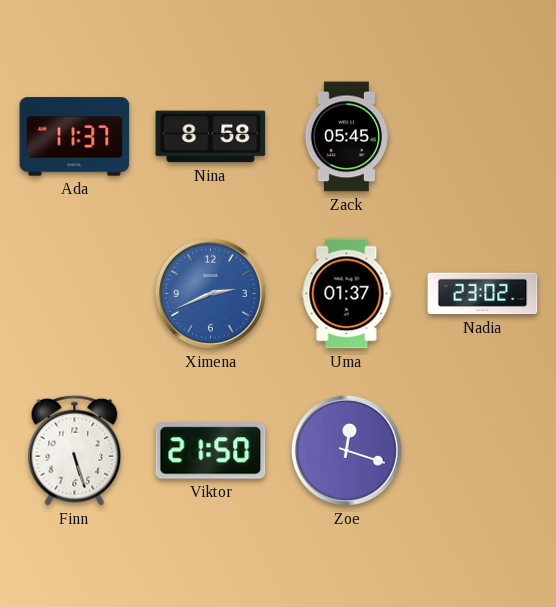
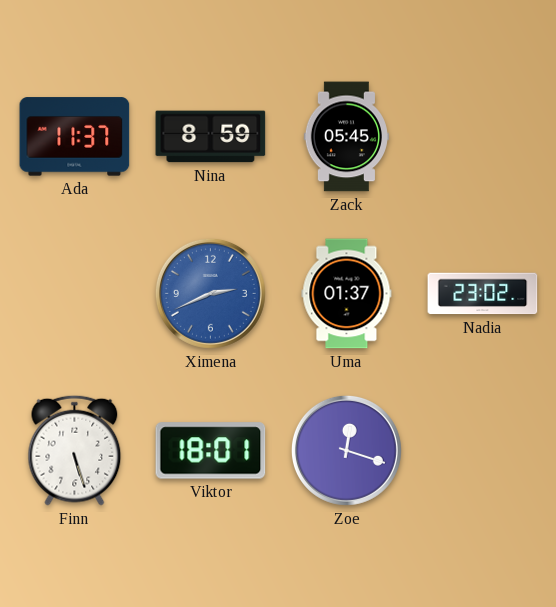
Nina: 8:58 -> 8:59
Viktor: 21:50 -> 18:01
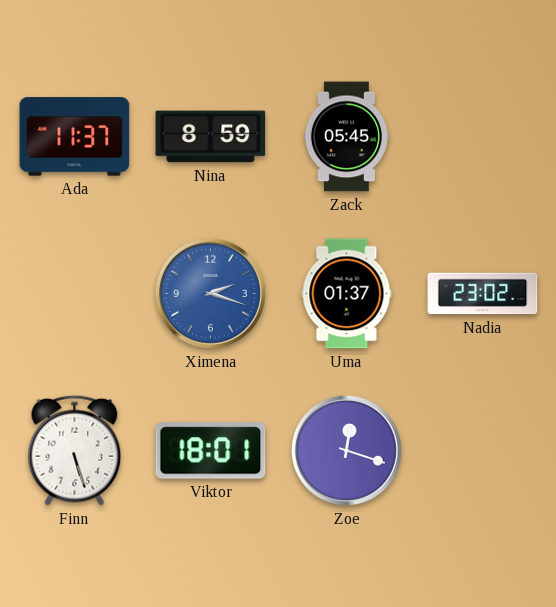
Ximena: 2:41 -> 2:18
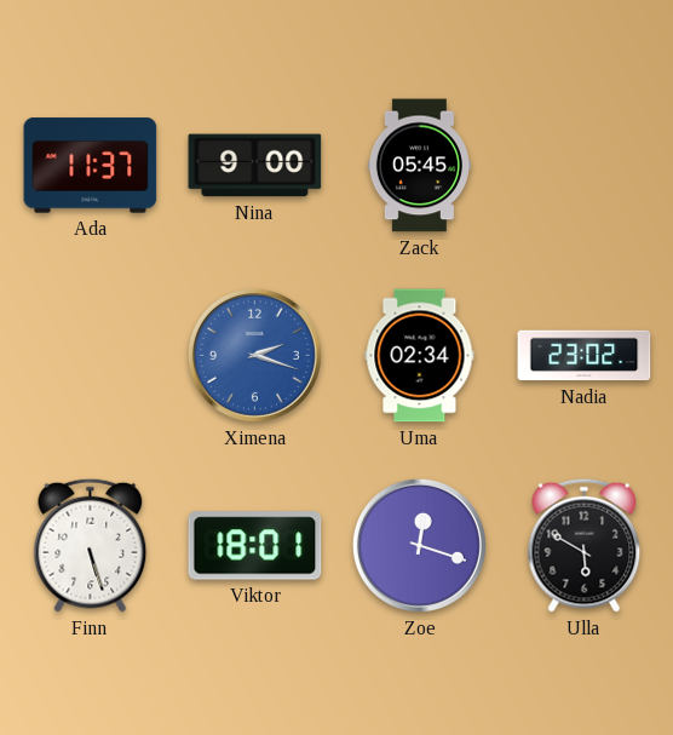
Nina: 8:59 -> 9:00
Uma: 01:37 -> 02:34
Ulla: none -> 5:50
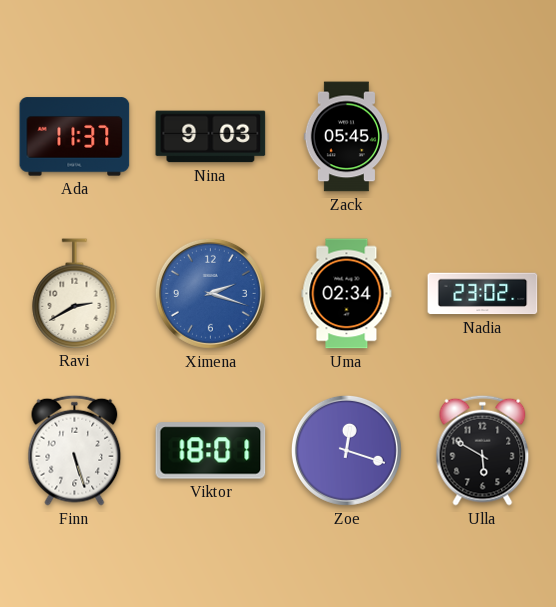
Nina: 9:00 -> 9:03
Ravi: none -> 2:40
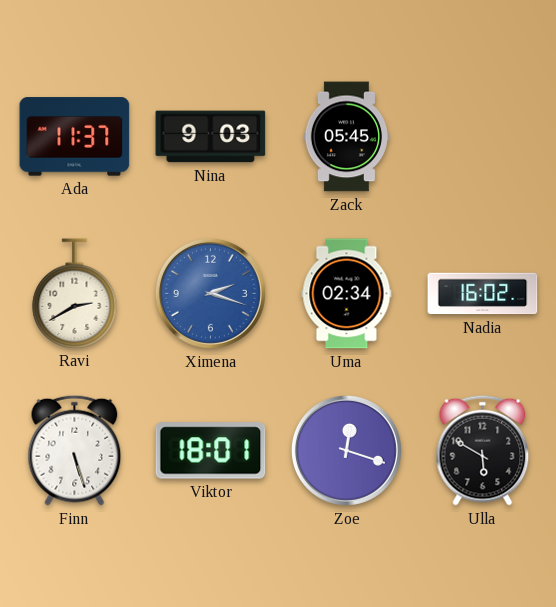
Nadia: 23:02 -> 16:02
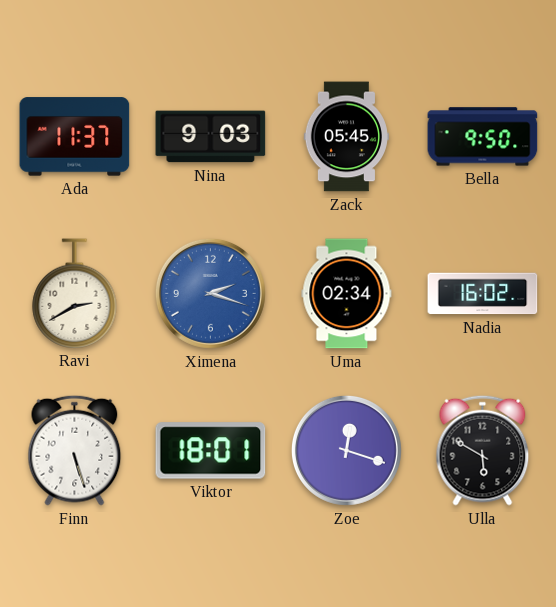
Bella: none -> 9:50
